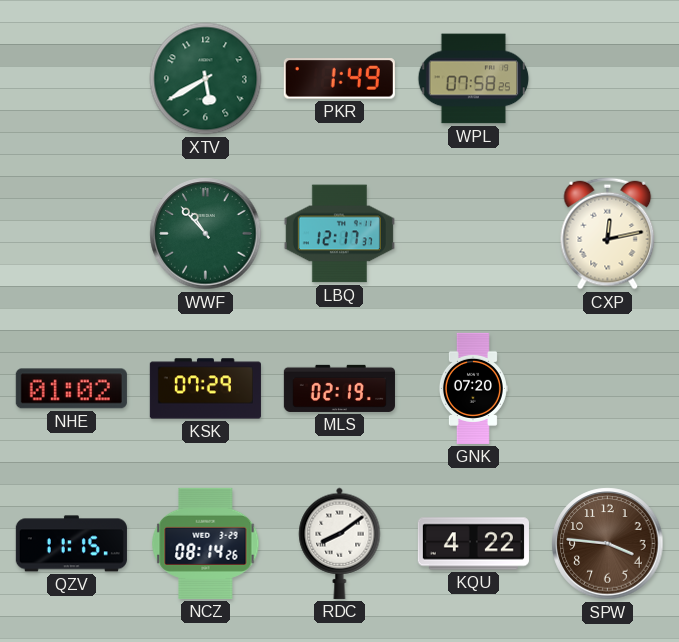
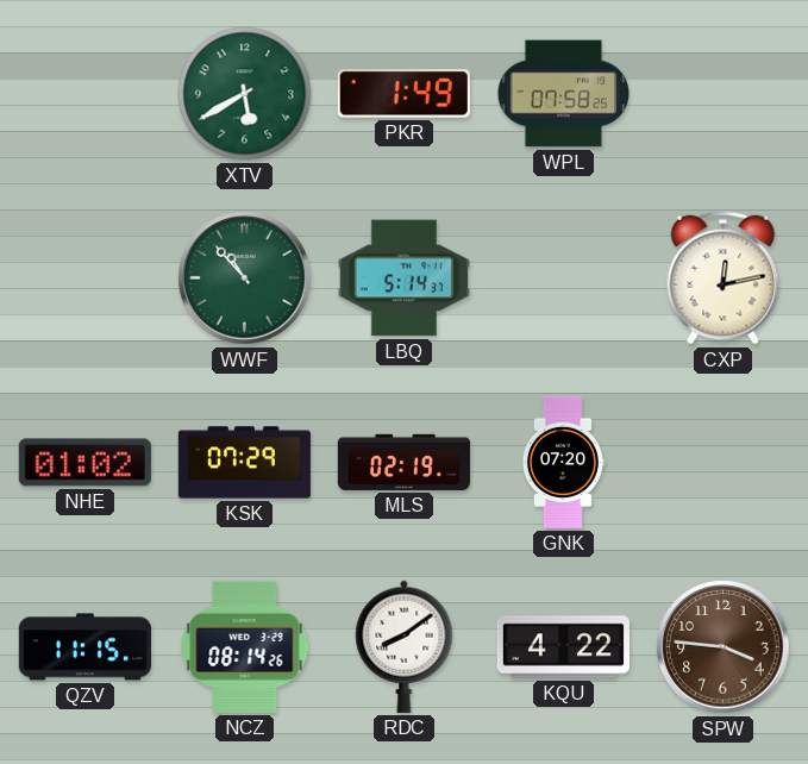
LBQ: 12:17 -> 5:14
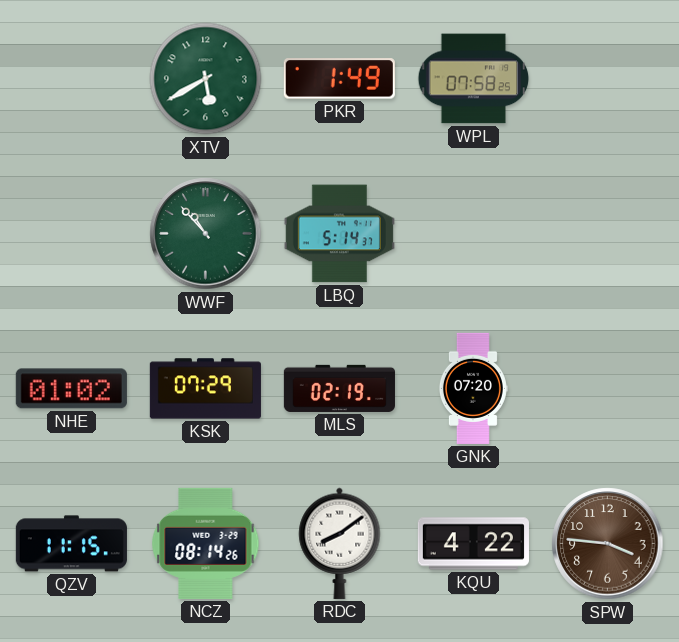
CXP: 12:13 -> none
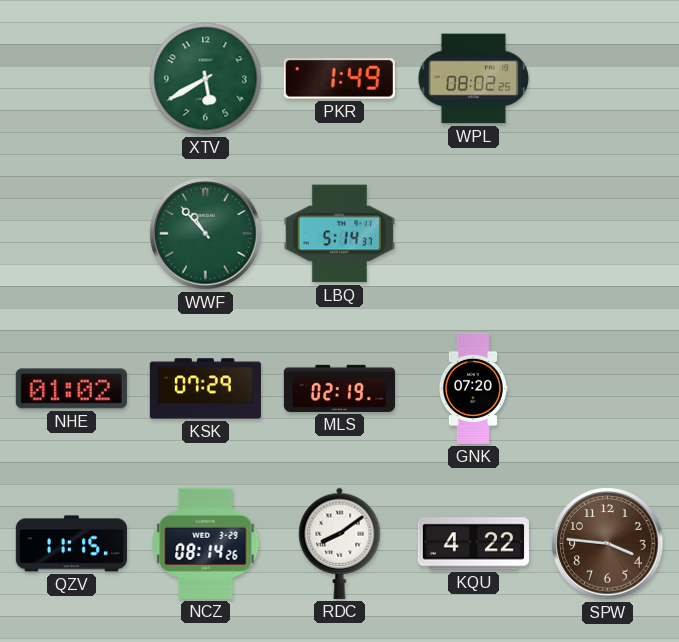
WPL: 07:58 -> 08:02
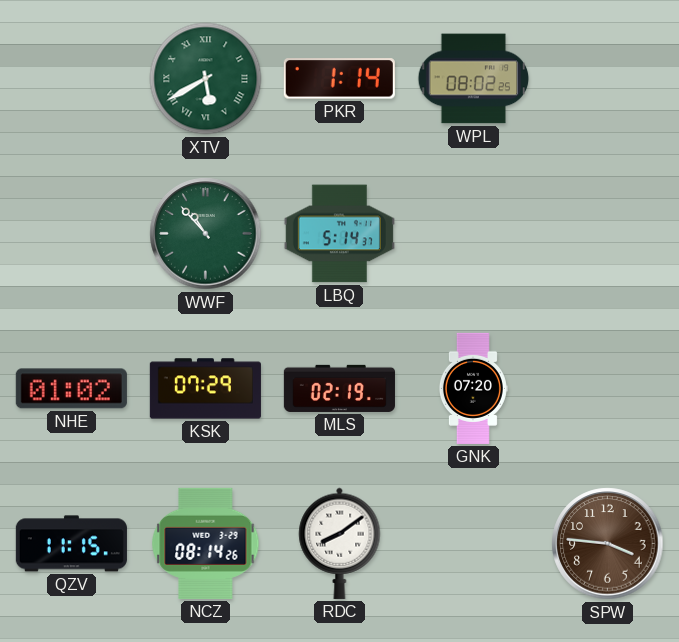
XTV numerals: Arabic -> Roman
PKR: 1:49 -> 1:14
KQU: 4:22 -> none
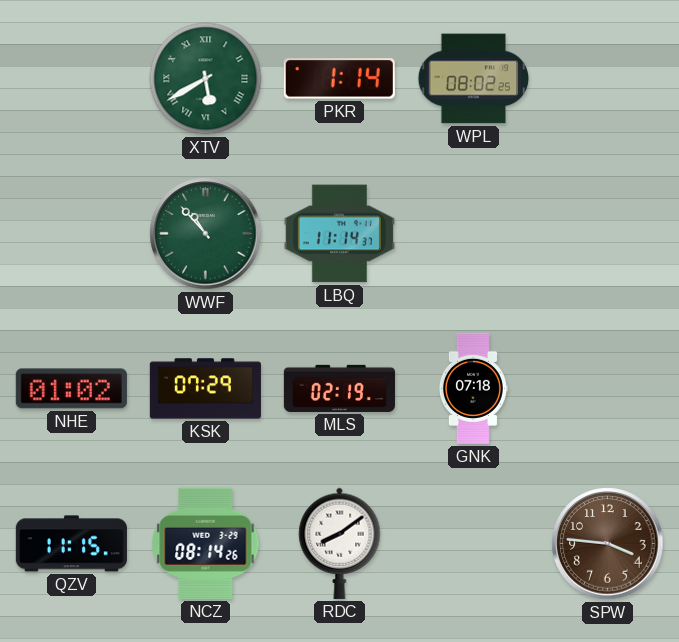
LBQ: 5:14 -> 11:14
GNK: 07:20 -> 07:18
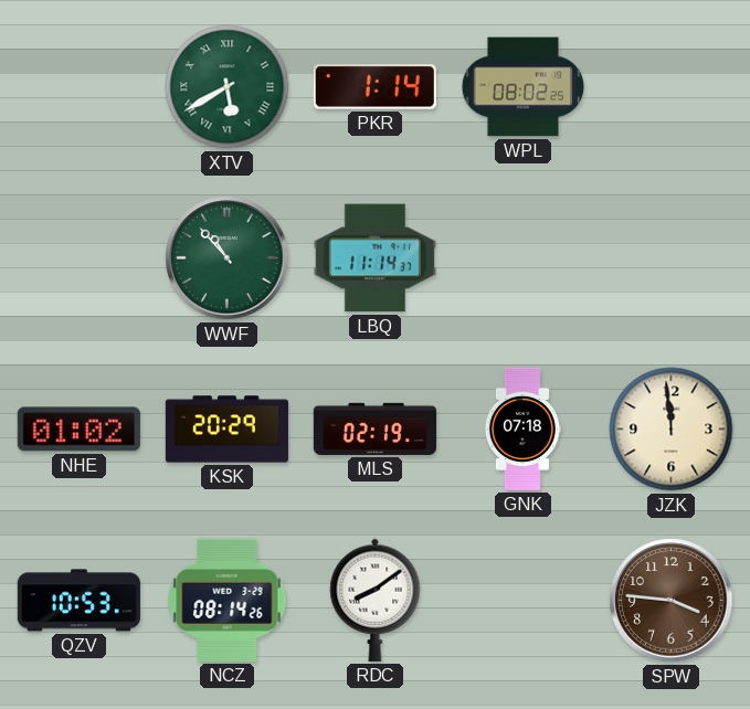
KSK: 07:29 -> 20:29
JZK: none -> 11:59
QZV: 11:15 -> 10:53
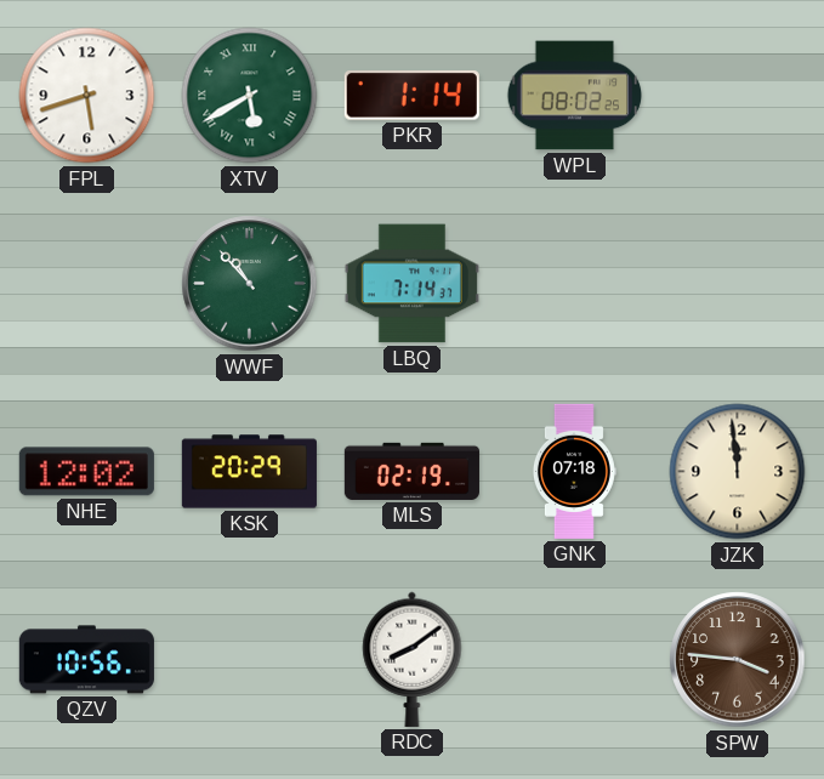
FPL: none -> 5:42
LBQ: 11:14 -> 7:14
NHE: 01:02 -> 12:02
QZV: 10:53 -> 10:56
NCZ: 08:14 -> none
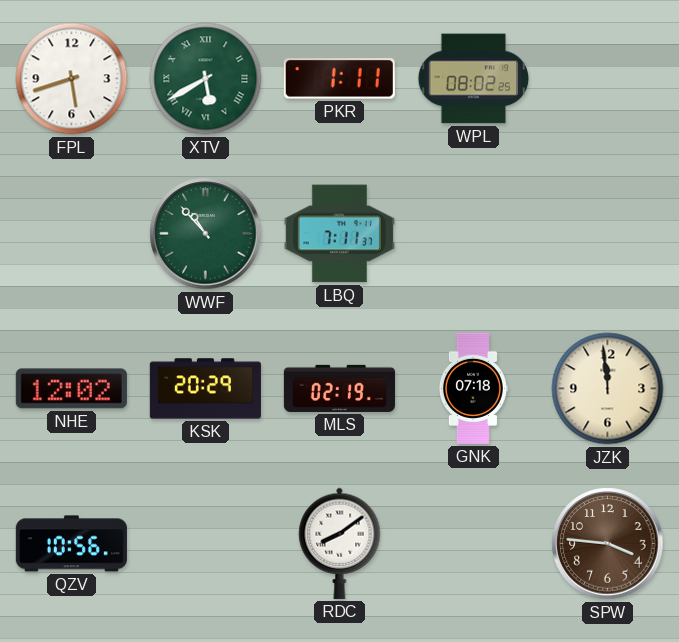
PKR: 1:14 -> 1:11
LBQ: 7:14 -> 7:11
